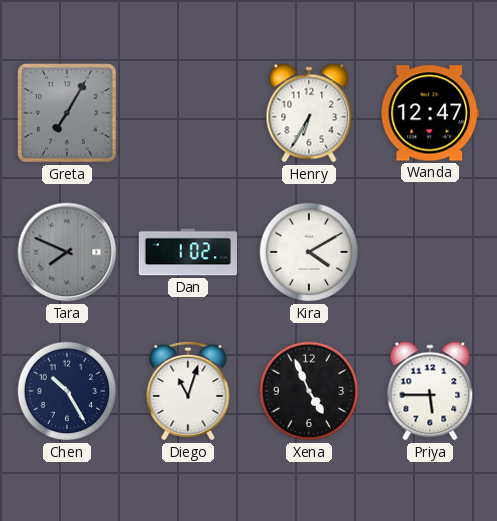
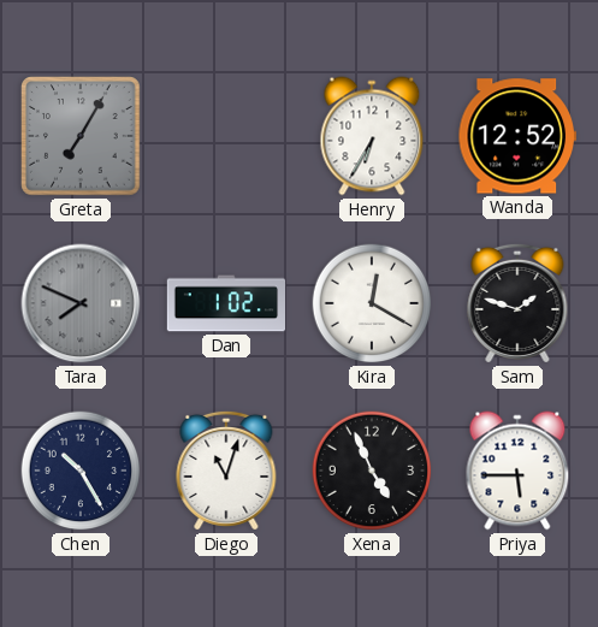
Wanda: 12:47 -> 12:52
Kira: 4:10 -> 12:20
Sam: none -> 1:48
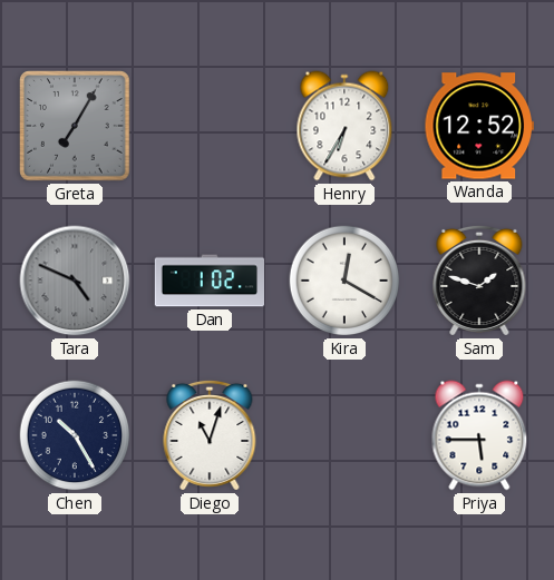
Tara: 7:49 -> 4:49
Xena: 4:56 -> none
